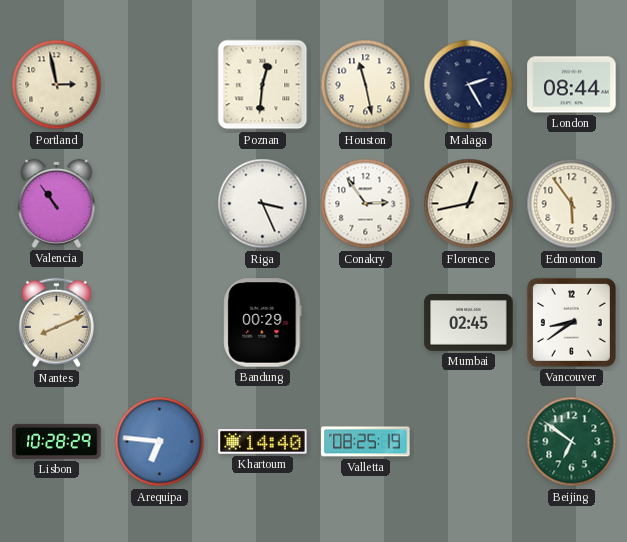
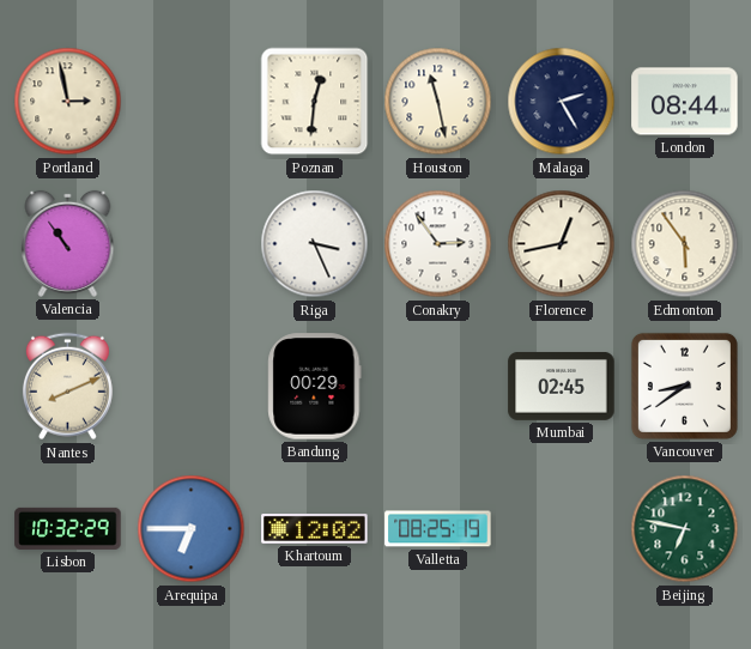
Lisbon: 10:28 -> 10:32
Arequipa: 6:46 -> 6:45
Khartoum: 14:40 -> 12:02
Beijing: 6:51 -> 6:47
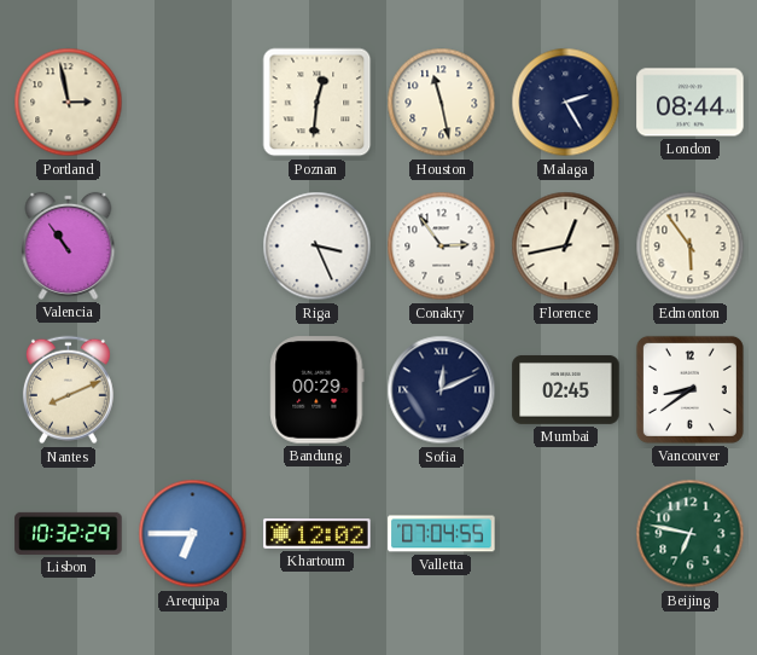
Sofia: none -> 12:11
Valletta: 08:25 -> 07:04
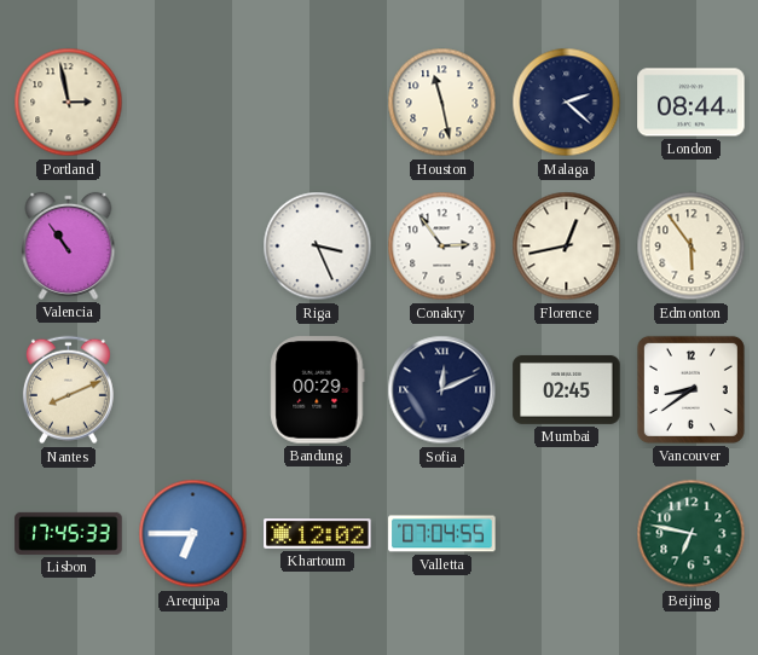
Poznan: 12:31 -> none
Malaga: 2:25 -> 2:22
Lisbon: 10:32 -> 17:45
